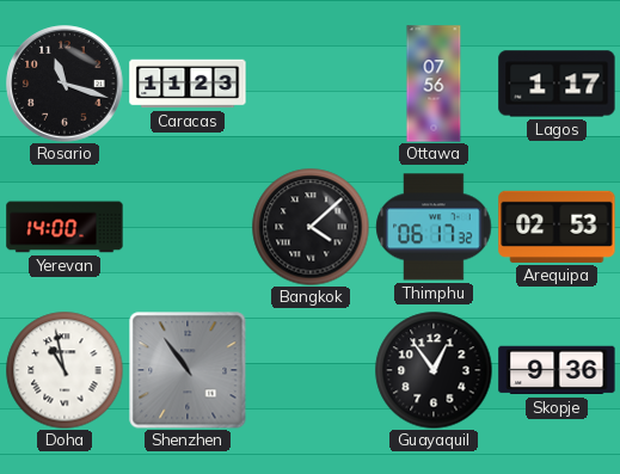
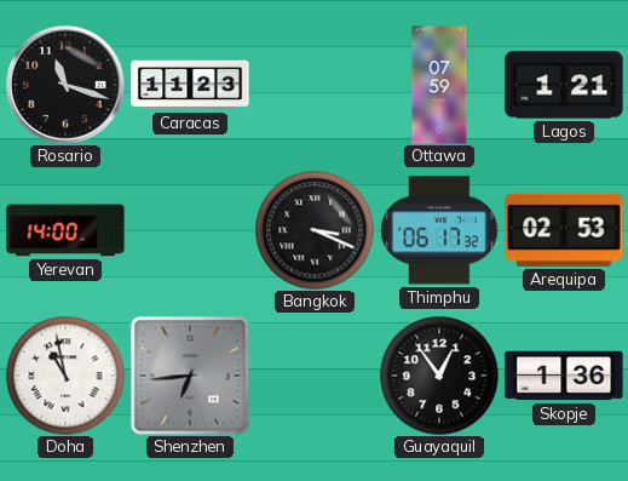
Ottawa: 07:56 -> 07:59
Lagos: 1:17 -> 1:21
Bangkok: 4:08 -> 3:19
Shenzhen: 10:54 -> 6:44
Skopje: 9:36 -> 1:36
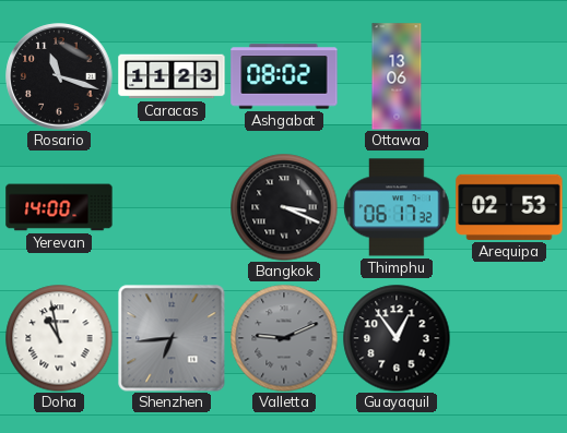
Ashgabat: none -> 08:02
Ottawa: 07:59 -> 13:06
Lagos: 1:21 -> none
Valletta: none -> 9:11
Skopje: 1:36 -> none
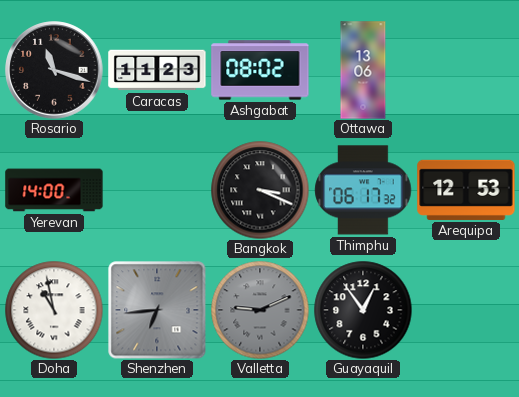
Arequipa: 02:53 -> 12:53
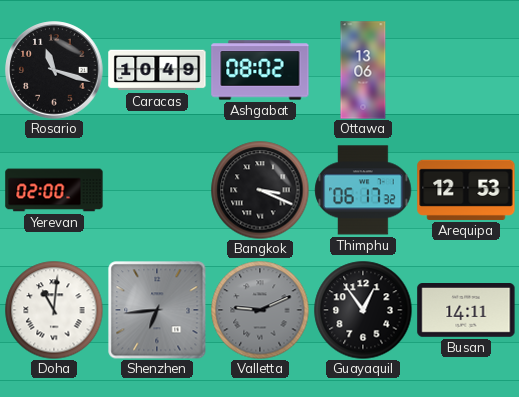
Caracas: 11:23 -> 10:49
Yerevan: 14:00 -> 02:00
Doha: 10:58 -> 11:01
Busan: none -> 14:11
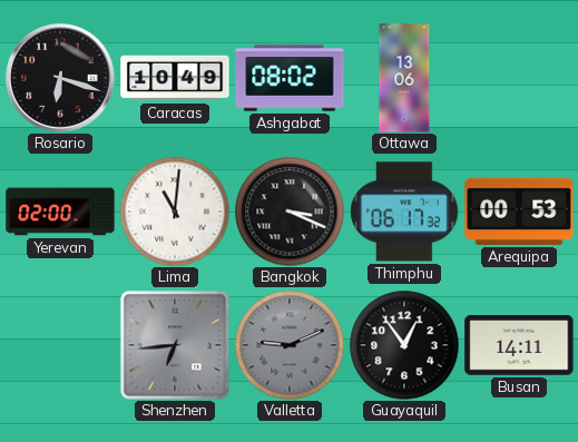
Rosario: 11:18 -> 6:18
Lima: none -> 11:01
Arequipa: 12:53 -> 00:53
Doha: 11:01 -> none
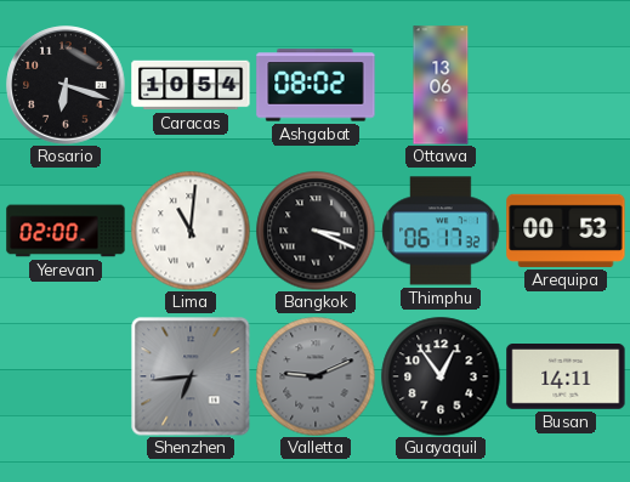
Caracas: 10:49 -> 10:54
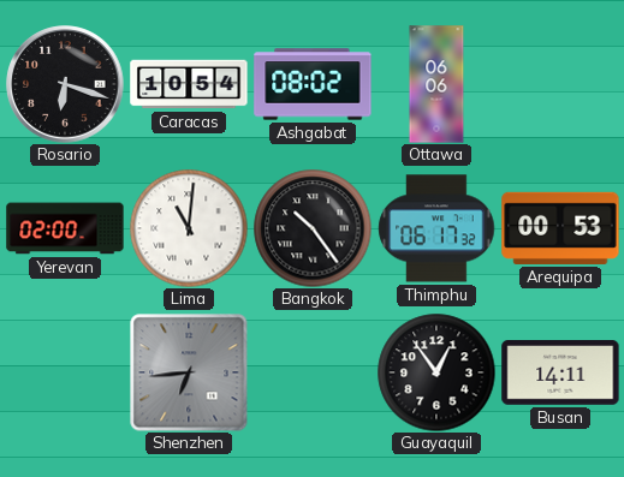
Ottawa: 13:06 -> 06:06
Bangkok: 3:19 -> 10:24
Valletta: 9:11 -> none
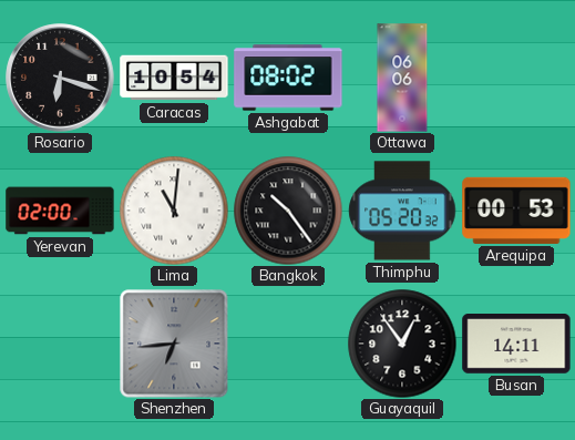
Thimphu: 06:17 -> 05:20
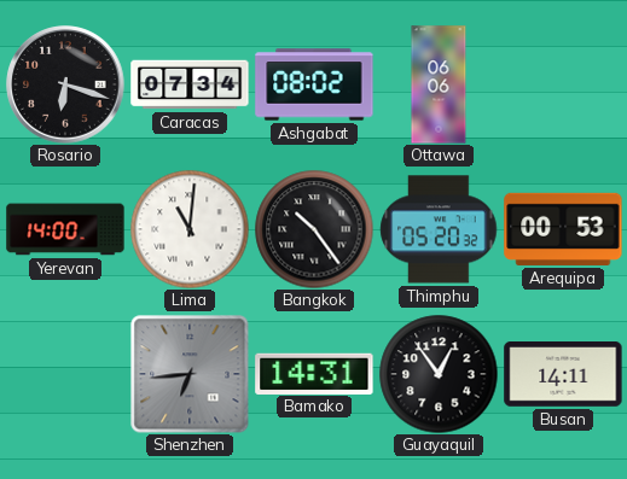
Caracas: 10:54 -> 07:34
Yerevan: 02:00 -> 14:00
Bamako: none -> 14:31
